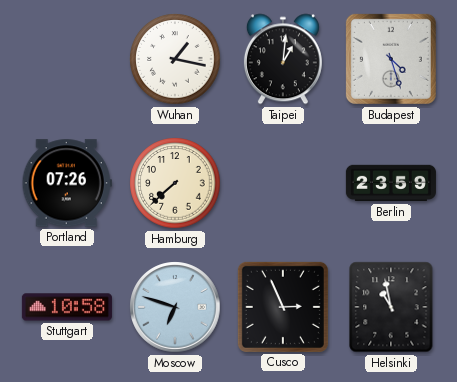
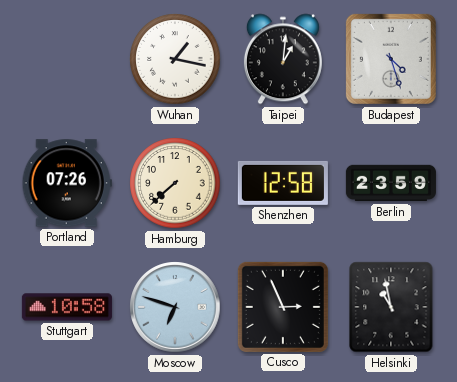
Shenzhen: none -> 12:58
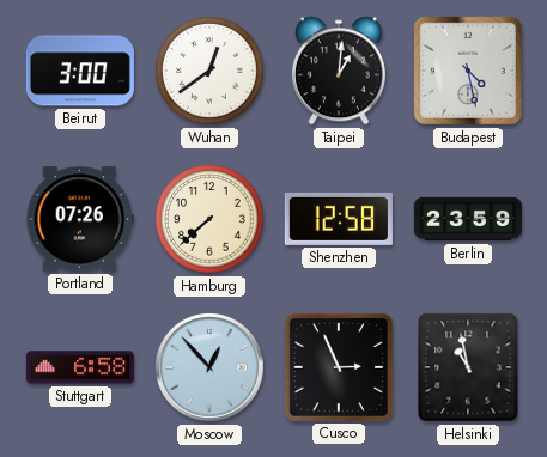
Beirut: none -> 3:00
Wuhan: 1:17 -> 12:39
Budapest: 4:27 -> 4:28
Stuttgart: 10:58 -> 6:58
Moscow: 6:48 -> 12:53
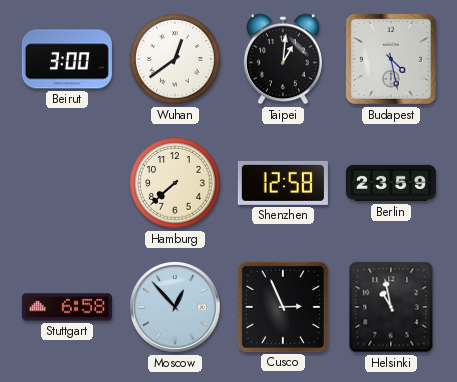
Portland: 07:26 -> none
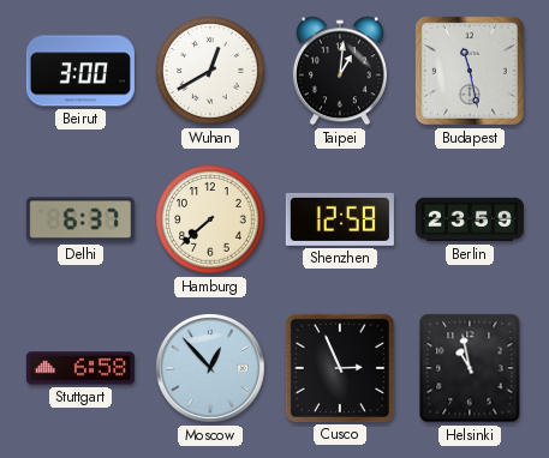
Wuhan: 12:39 -> 12:40
Budapest: 4:28 -> 11:28
Delhi: none -> 6:37
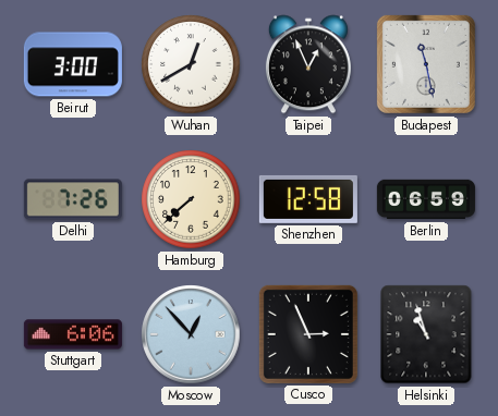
Taipei: 1:01 -> 12:56
Delhi: 6:37 -> 7:26
Berlin: 23:59 -> 06:59
Stuttgart: 6:58 -> 6:06
Helsinki: 10:58 -> 10:57
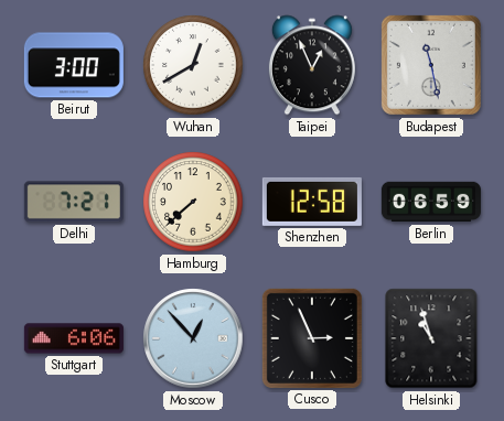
Delhi: 7:26 -> 7:21
